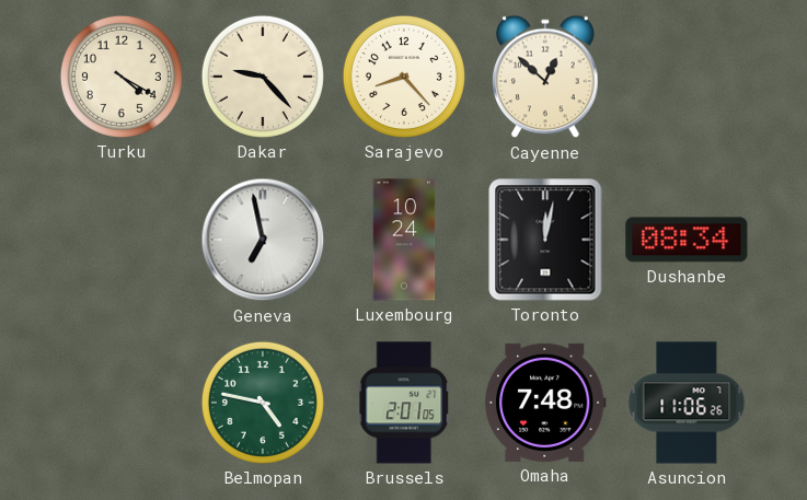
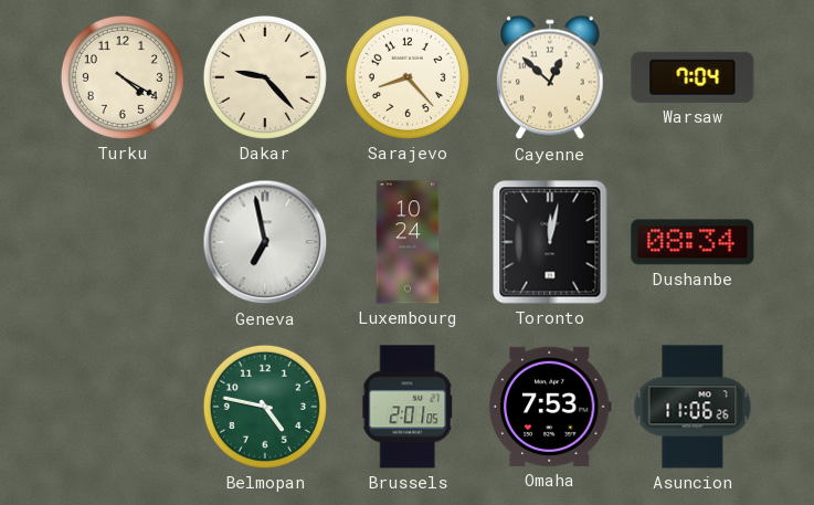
Warsaw: none -> 7:04
Omaha: 7:48 -> 7:53
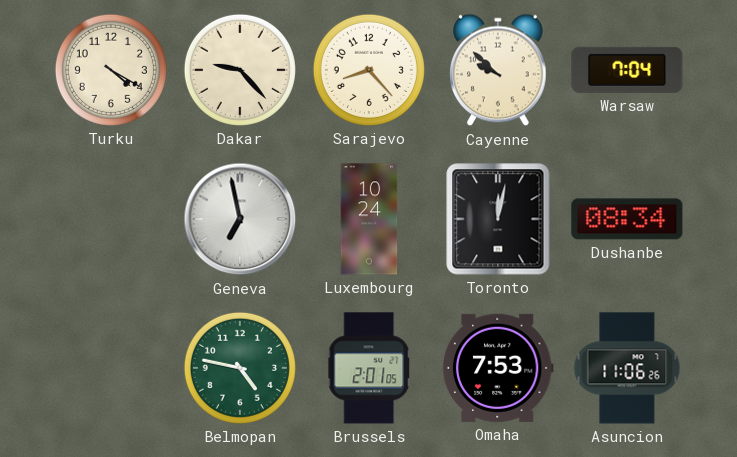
Cayenne: 12:52 -> 9:52
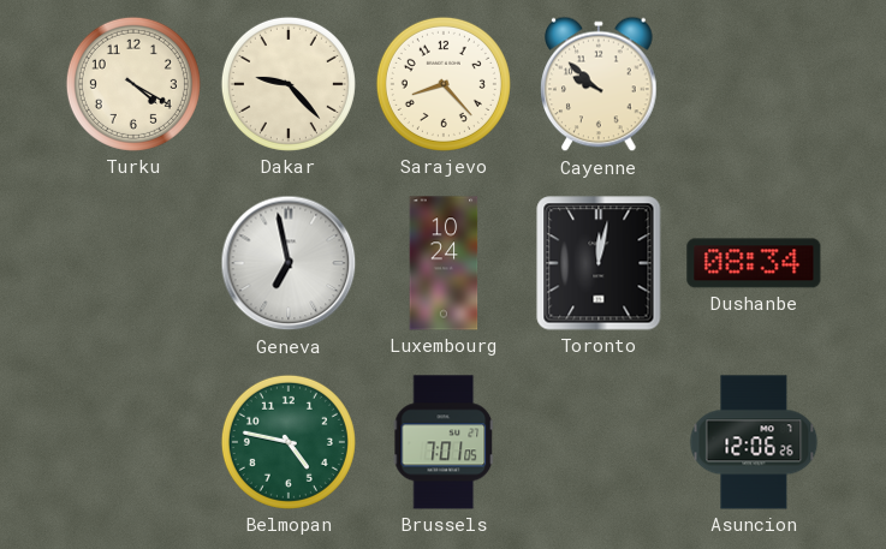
Warsaw: 7:04 -> none
Brussels: 2:01 -> 7:01
Omaha: 7:53 -> none
Asuncion: 11:06 -> 12:06
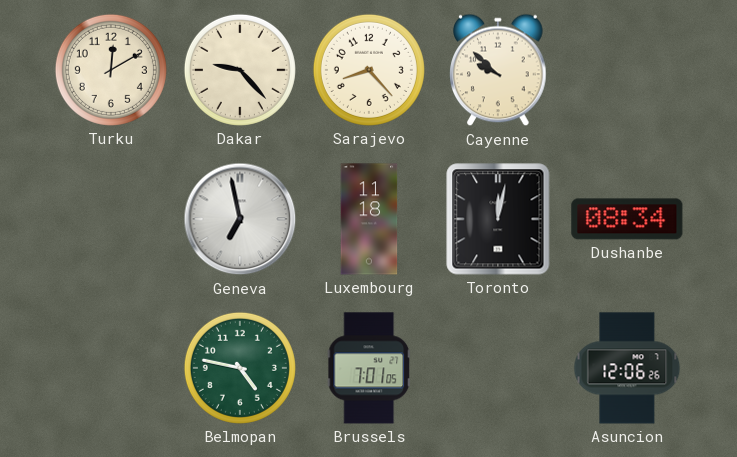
Turku: 4:20 -> 12:10
Luxembourg: 10:24 -> 11:18
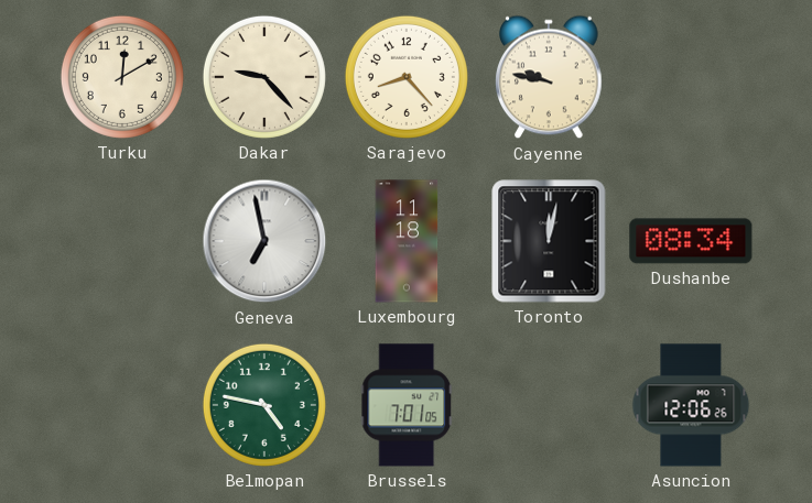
Cayenne: 9:52 -> 9:47
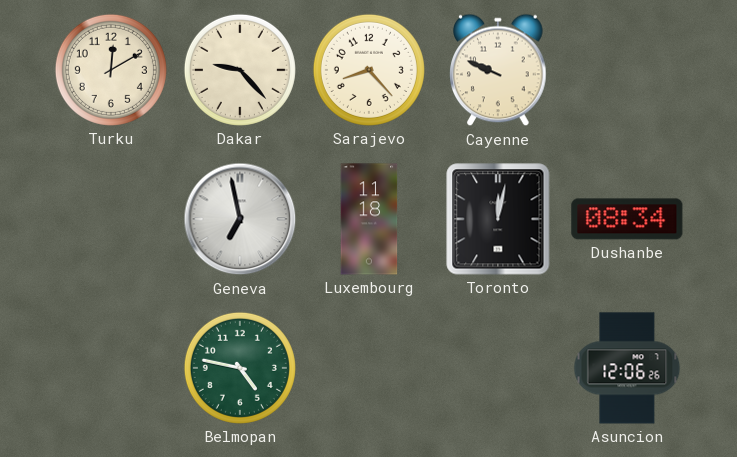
Cayenne: 9:47 -> 9:49
Brussels: 7:01 -> none
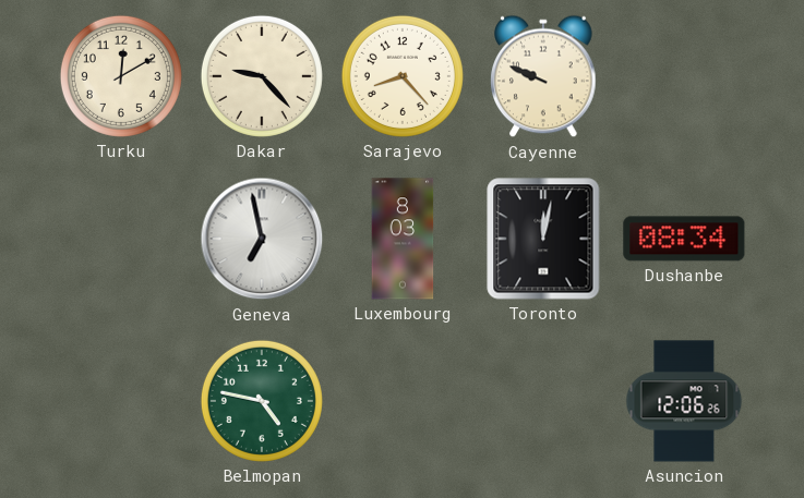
Luxembourg: 11:18 -> 8:03
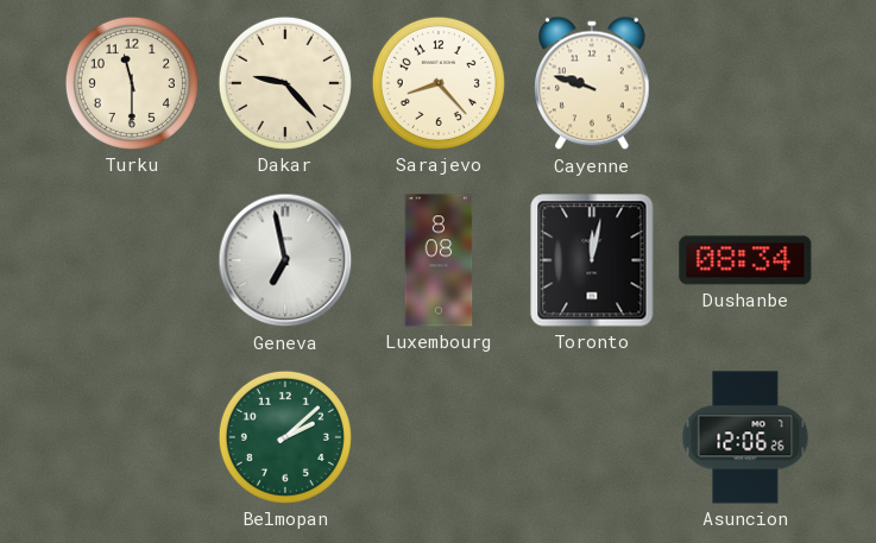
Turku: 12:10 -> 11:30
Cayenne: 9:49 -> 9:48
Luxembourg: 8:03 -> 8:08
Belmopan: 4:47 -> 2:08
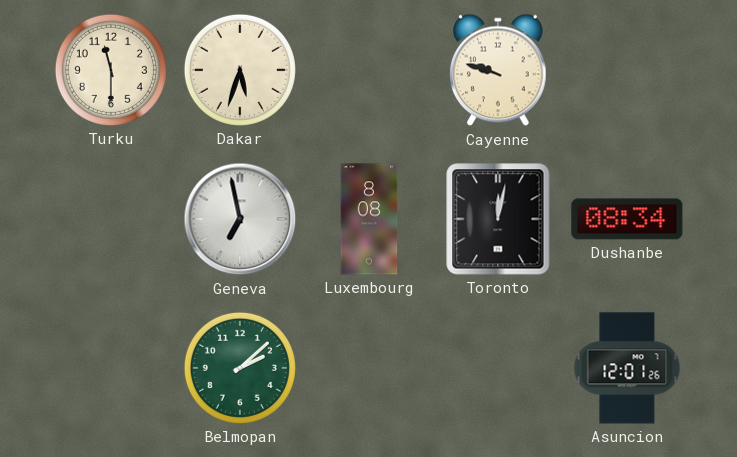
Dakar: 9:23 -> 5:33
Sarajevo: 8:23 -> none
Asuncion: 12:06 -> 12:01
